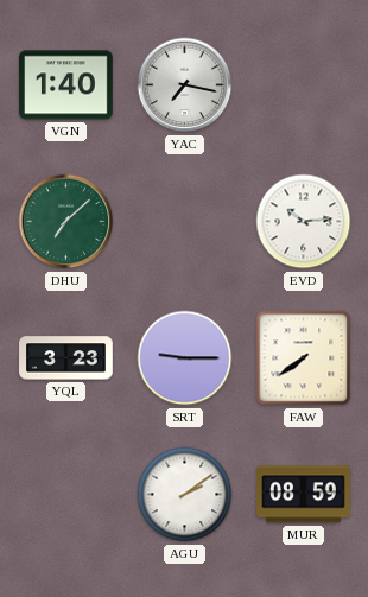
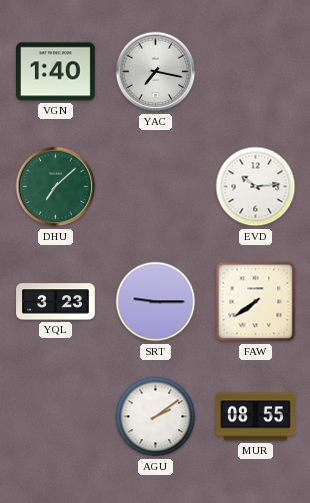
MUR: 08:59 -> 08:55
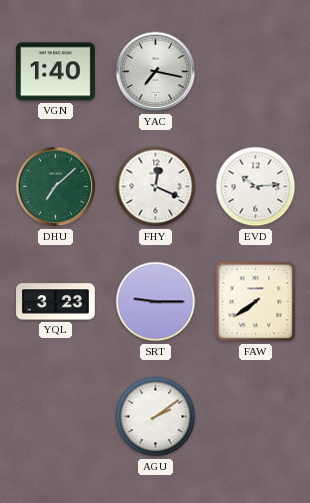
FHY: none -> 12:19
MUR: 08:55 -> none
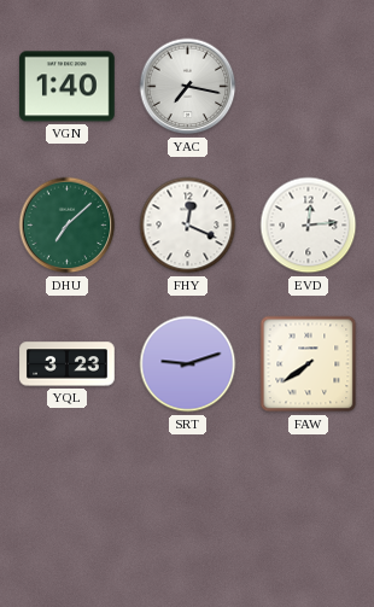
EVD: 10:14 -> 12:14
SRT: 9:15 -> 9:12
AGU: 2:09 -> none
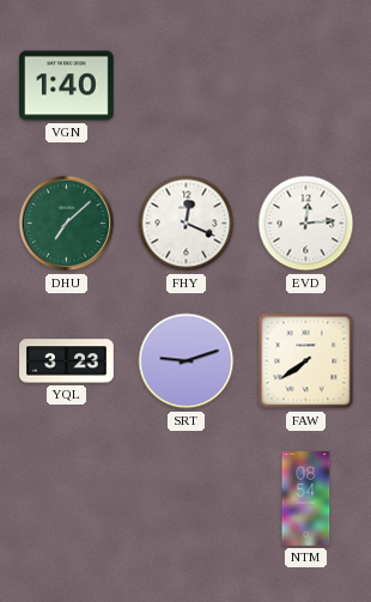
YAC: 7:17 -> none
NTM: none -> 08:54
